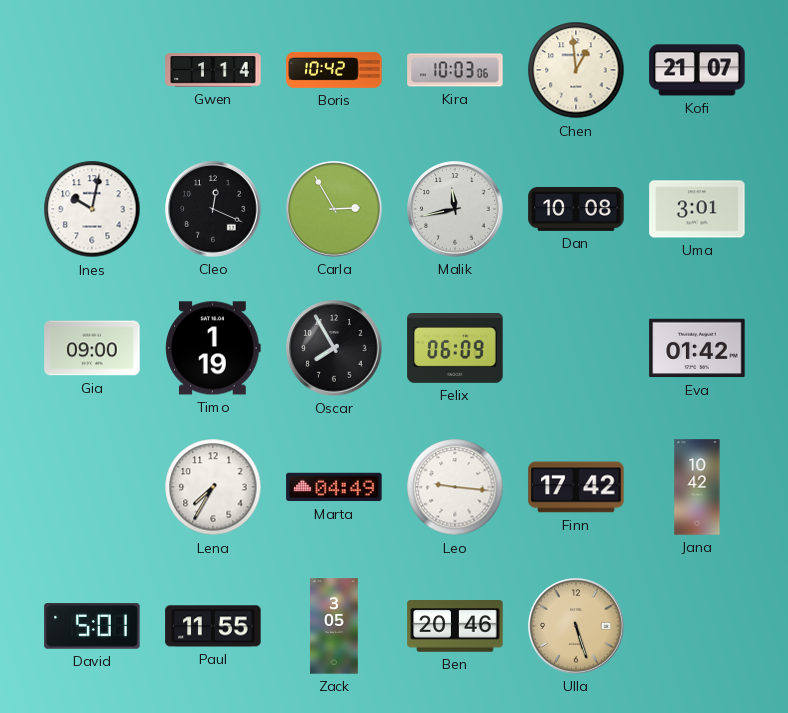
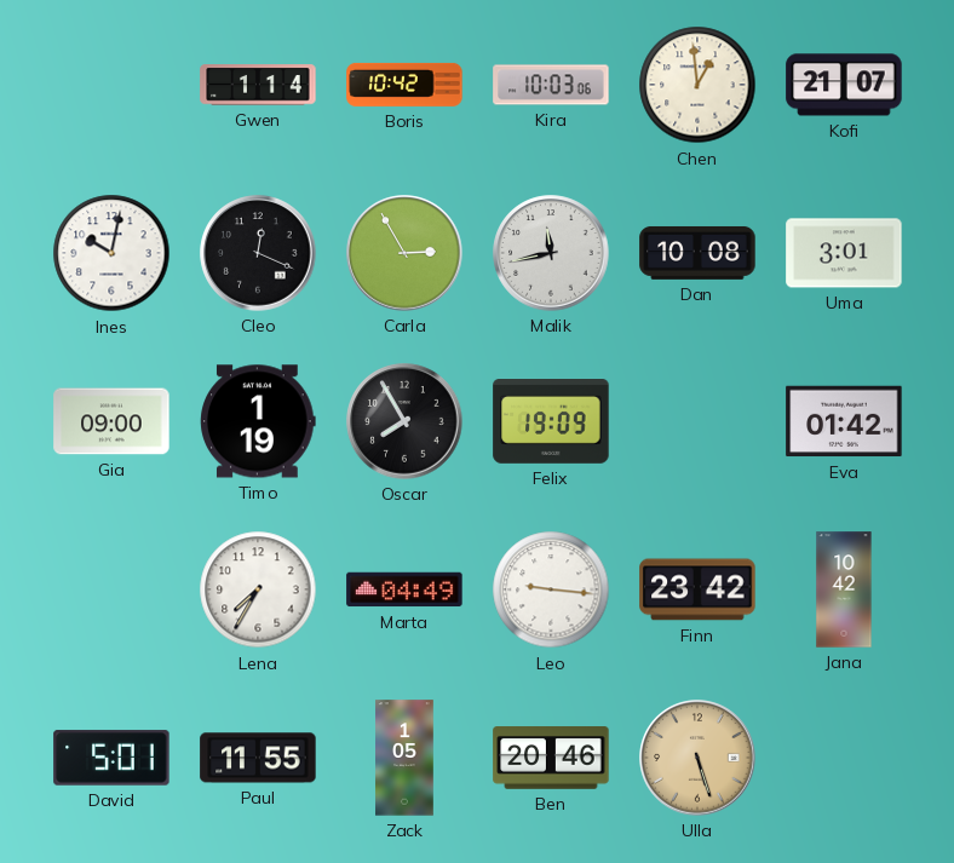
Felix: 06:09 -> 19:09
Finn: 17:42 -> 23:42
Zack: 3:05 -> 1:05
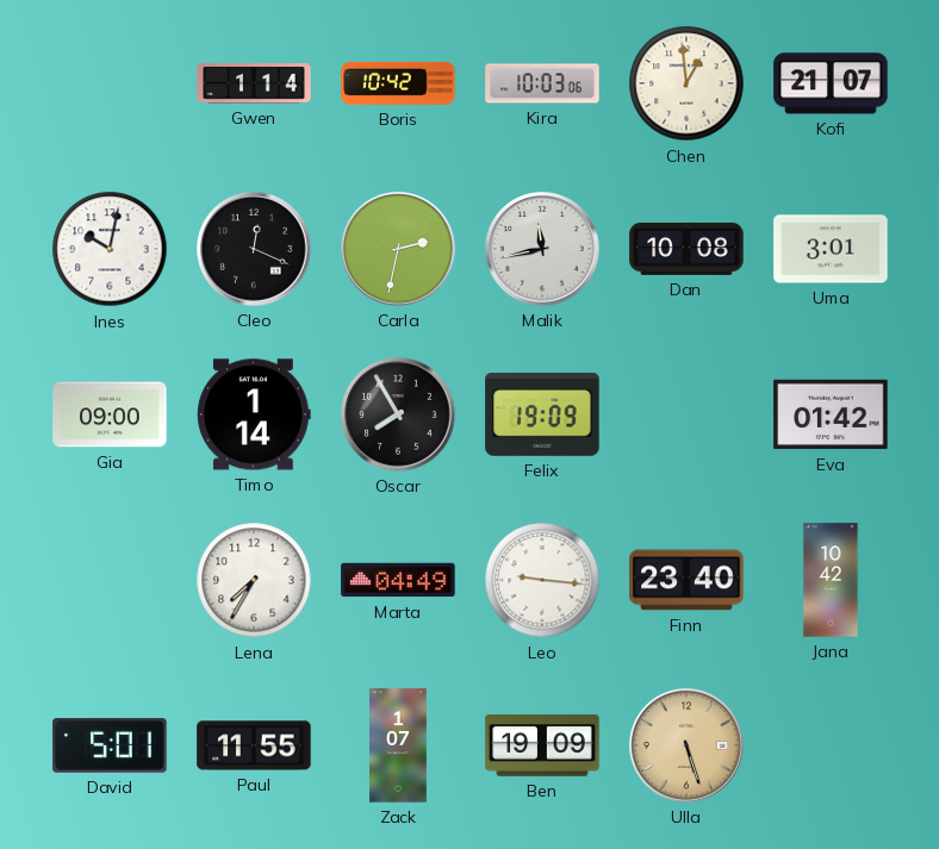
Carla: 2:55 -> 2:32
Timo: 1:19 -> 1:14
Finn: 23:42 -> 23:40
Zack: 1:05 -> 1:07
Ben: 20:46 -> 19:09
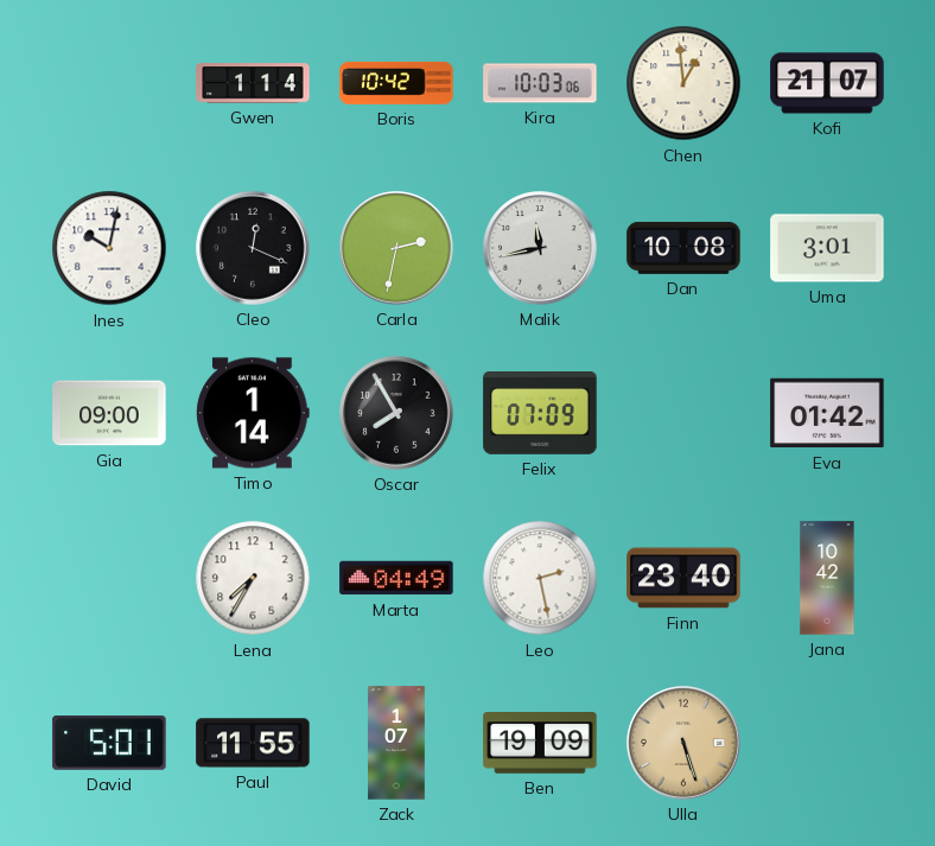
Felix: 19:09 -> 07:09
Leo: 9:16 -> 2:28
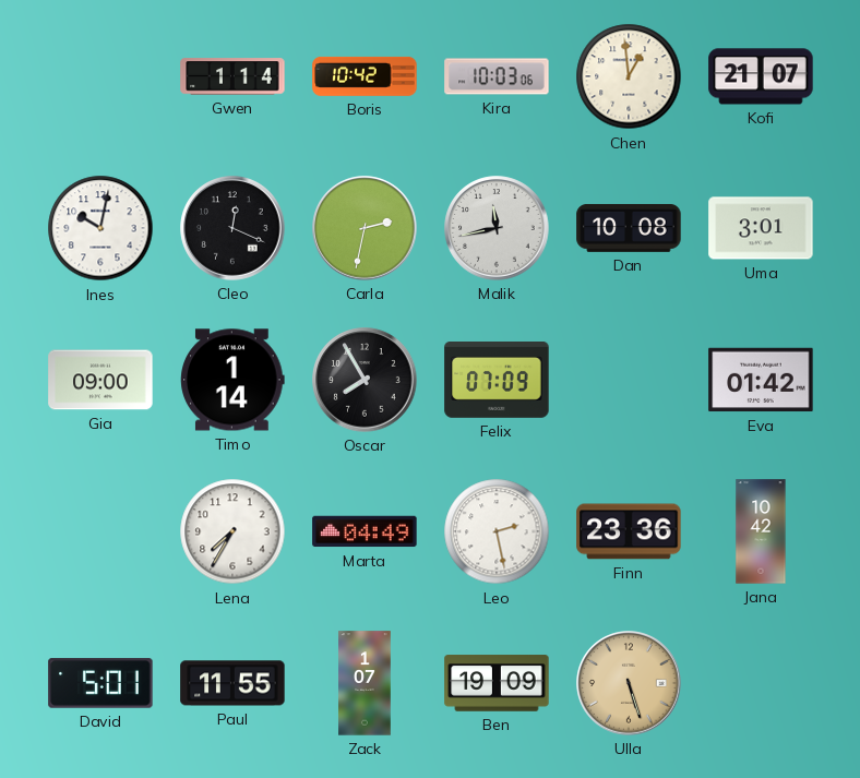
Finn: 23:40 -> 23:36
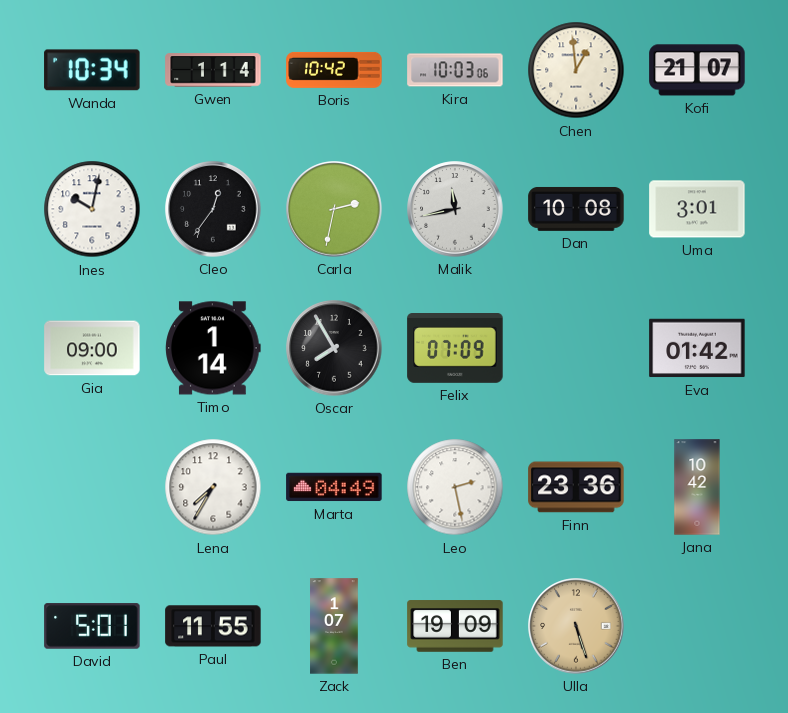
Wanda: none -> 10:34
Cleo: 12:19 -> 12:36
